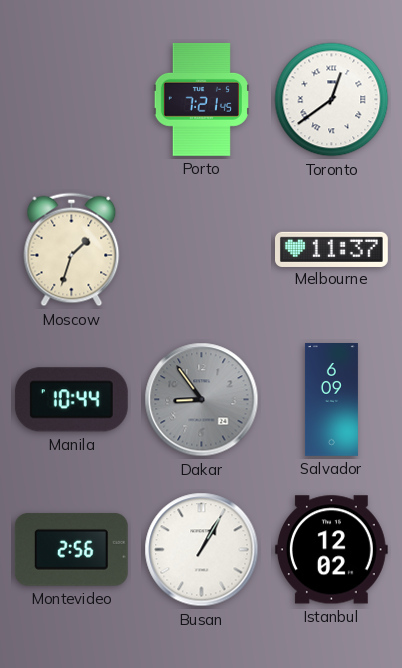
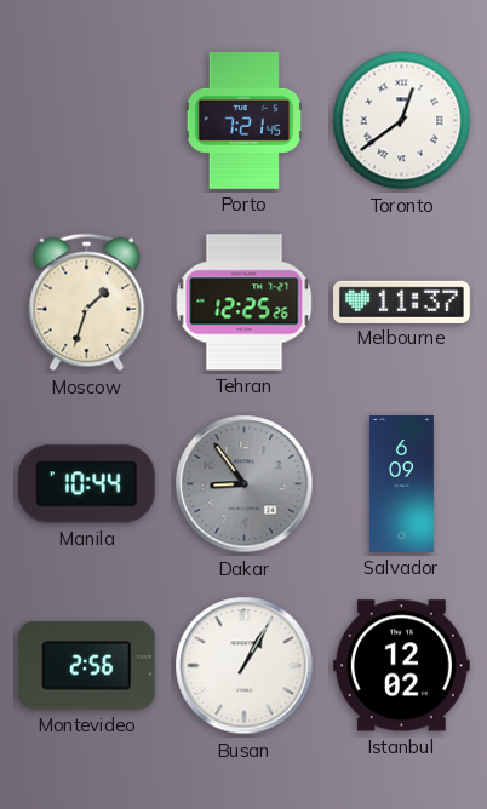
Tehran: none -> 12:25
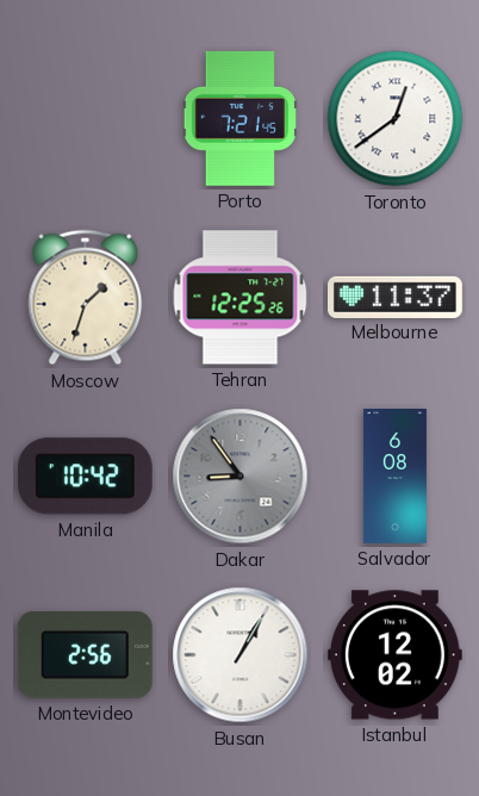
Manila: 10:44 -> 10:42
Salvador: 6:09 -> 6:08
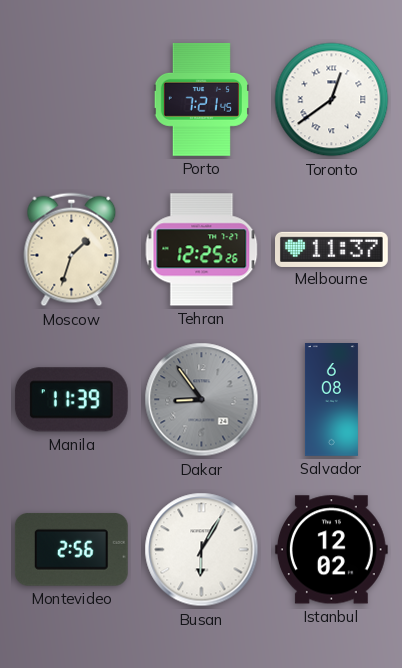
Manila: 10:42 -> 11:39
Busan: 1:05 -> 6:05
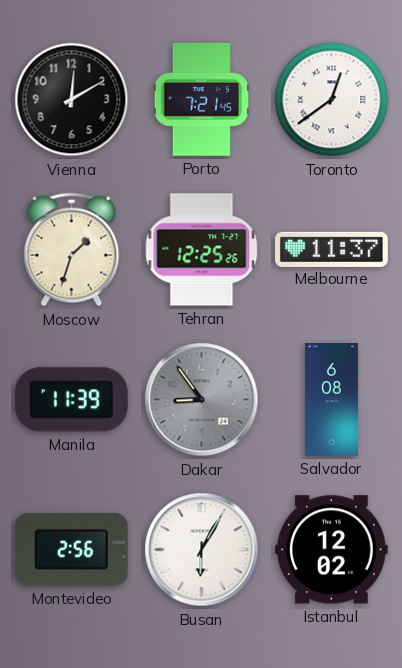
Vienna: none -> 12:10
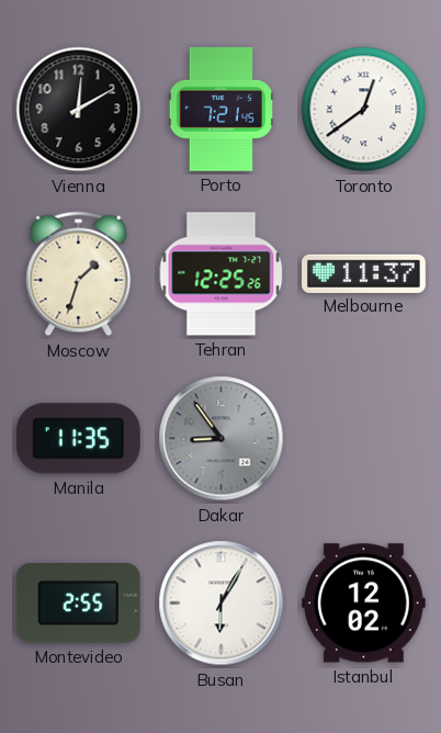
Manila: 11:39 -> 11:35
Salvador: 6:08 -> none
Montevideo: 2:56 -> 2:55
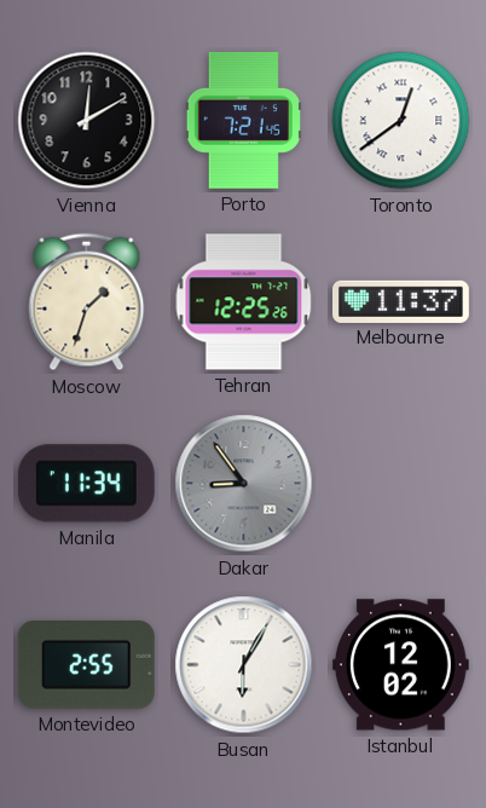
Manila: 11:35 -> 11:34
